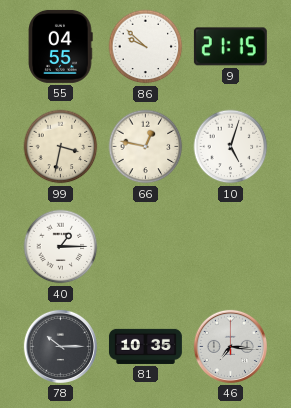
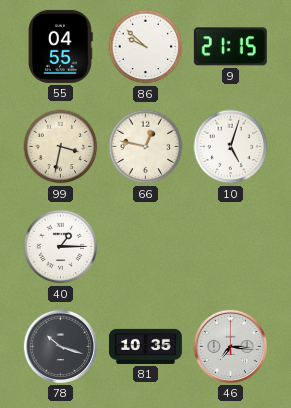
78: 10:15 -> 10:18
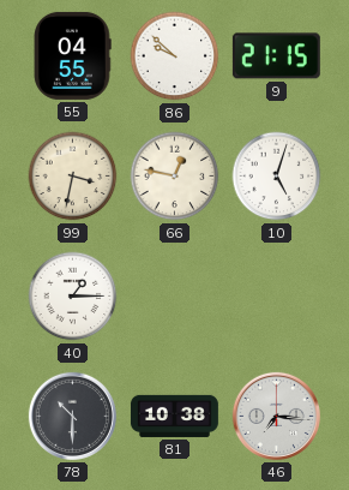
78: 10:18 -> 10:30
81: 10:35 -> 10:38
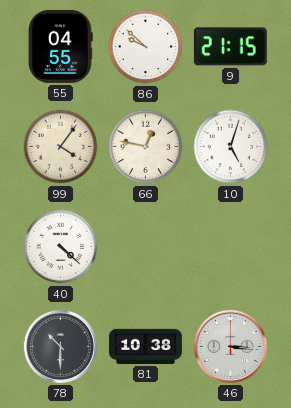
99: 3:32 -> 4:06
40: 1:15 -> 4:22
46: 7:16 -> 3:16
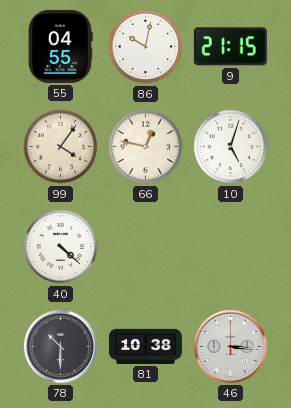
86: 9:52 -> 10:02
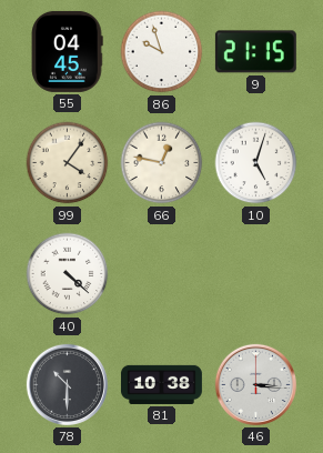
55: 04:55 -> 04:45
86: 10:02 -> 9:57
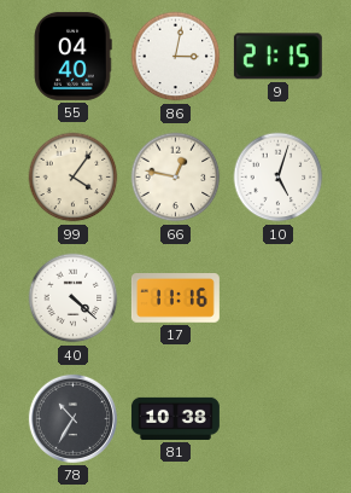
55: 04:45 -> 04:40
86: 9:57 -> 3:02
17: none -> 11:16
78: 10:30 -> 10:35
46: 3:16 -> none
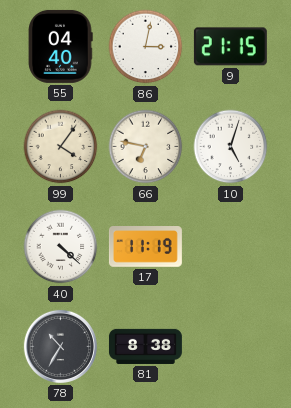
66: 12:47 -> 6:47
17: 11:16 -> 11:19
81: 10:38 -> 8:38
